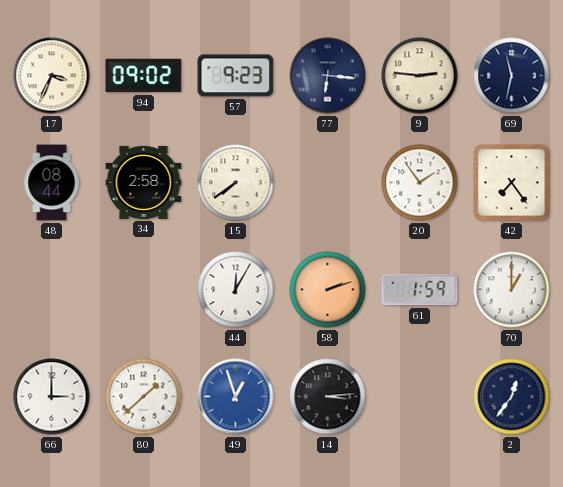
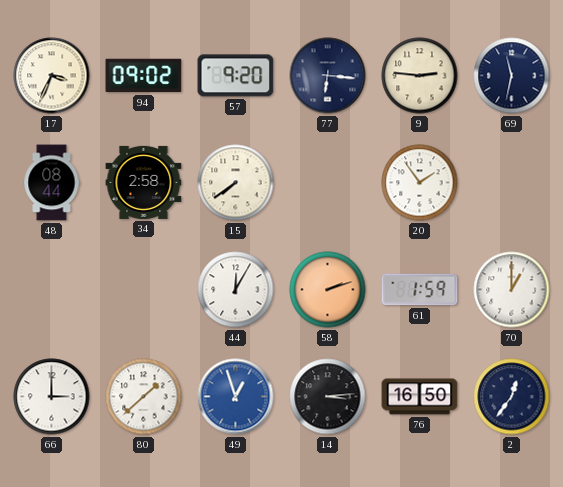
57: 9:23 -> 9:20
42: 7:24 -> none
76: none -> 16:50
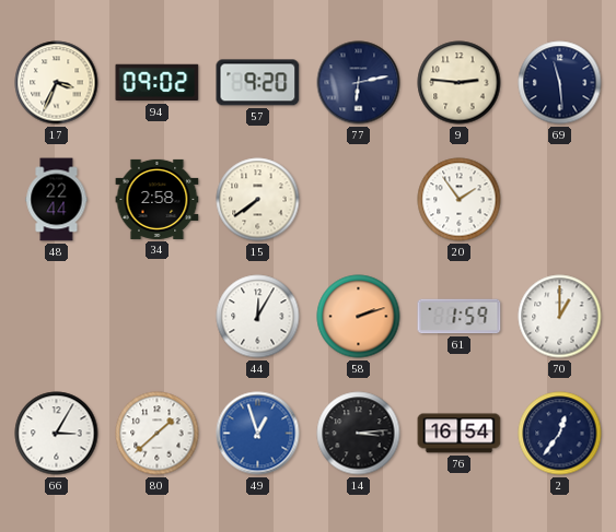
77: 6:16 -> 6:13
69: 11:32 -> 11:29
48: 08:44 -> 22:44
66: 3:00 -> 3:05
76: 16:50 -> 16:54
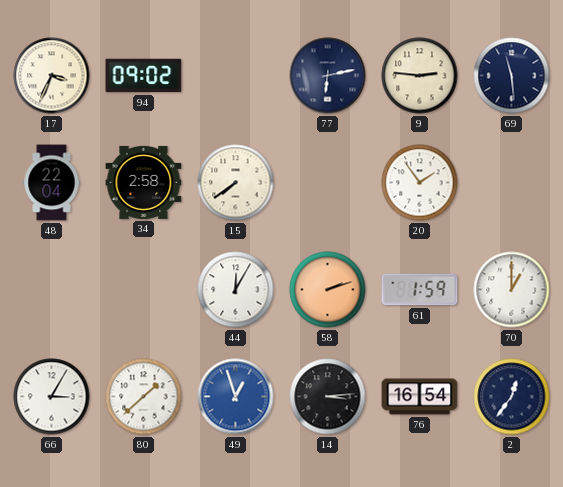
57: 9:20 -> none
48: 22:44 -> 22:04
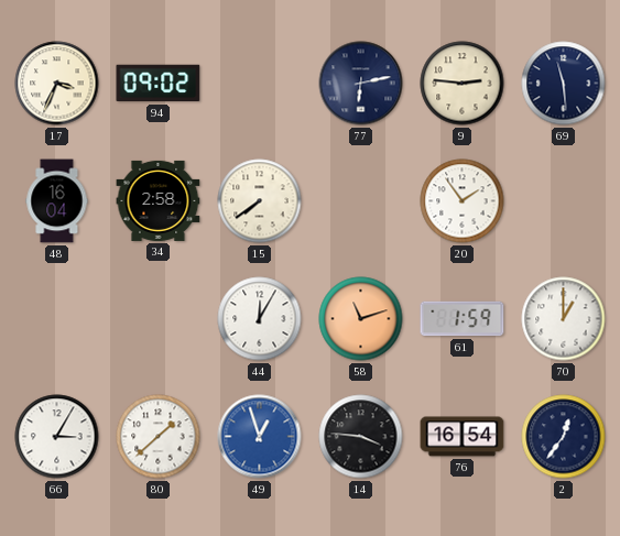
48: 22:04 -> 16:04
58: 2:12 -> 11:12
14: 3:14 -> 3:46
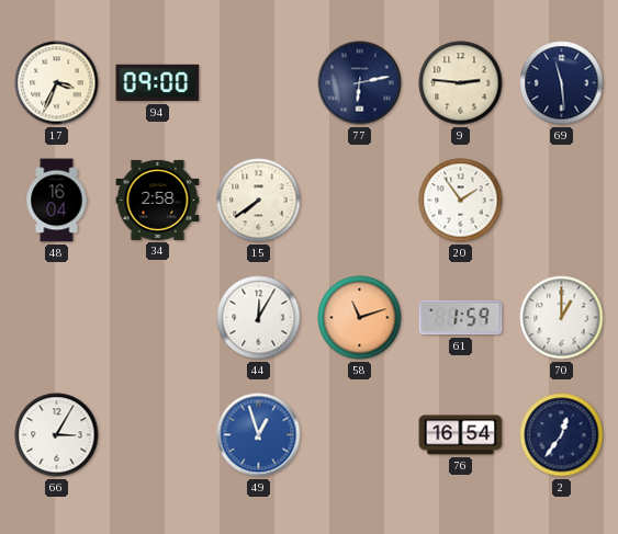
94: 09:02 -> 09:00
80: 1:38 -> none
14: 3:46 -> none
